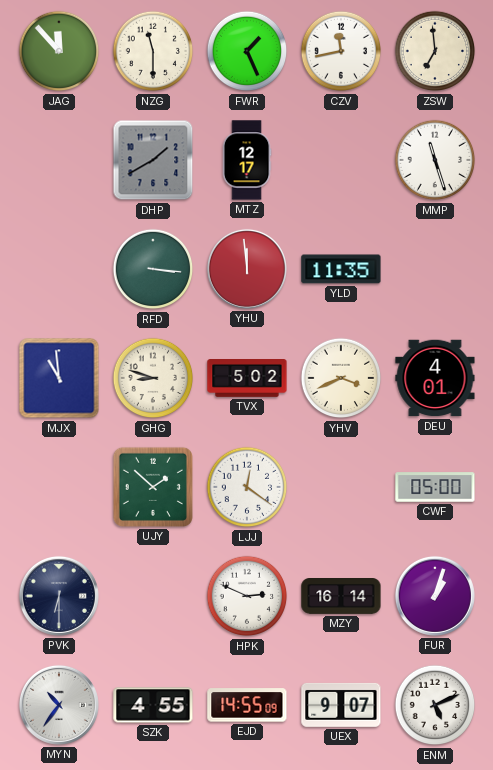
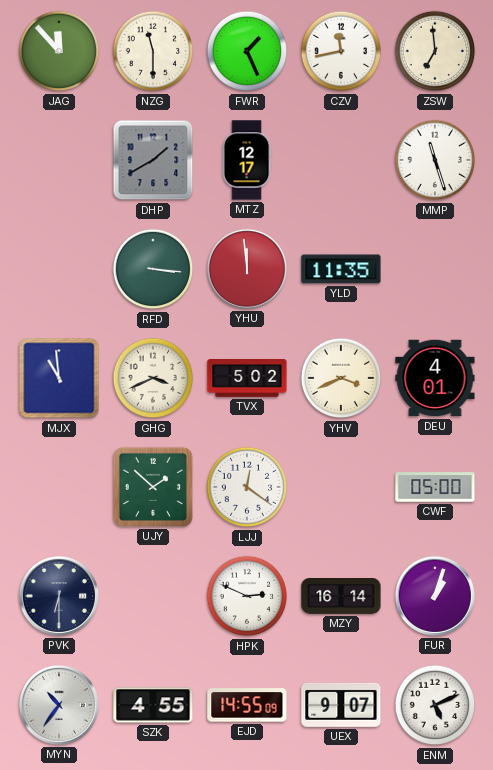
GHG: 8:48 -> 3:41
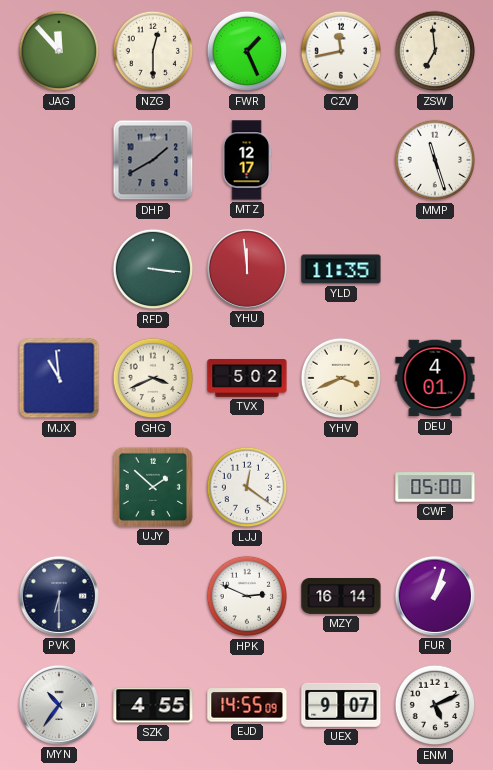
NZG: 11:30 -> 12:30
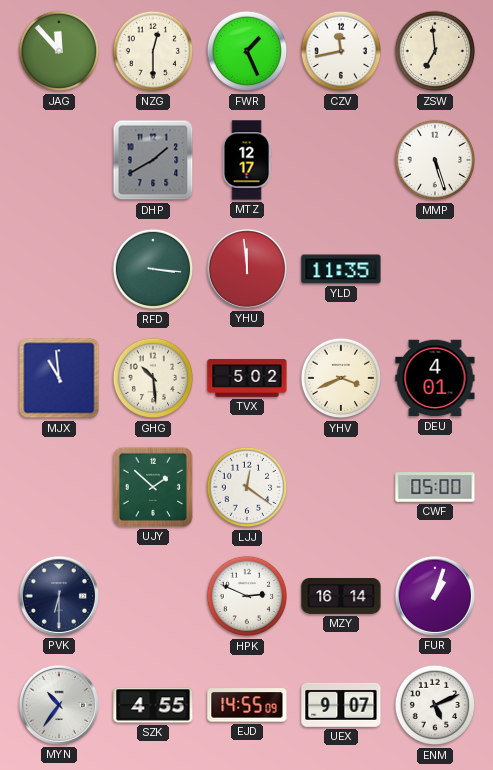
MMP: 11:27 -> 5:27
GHG: 3:41 -> 10:29
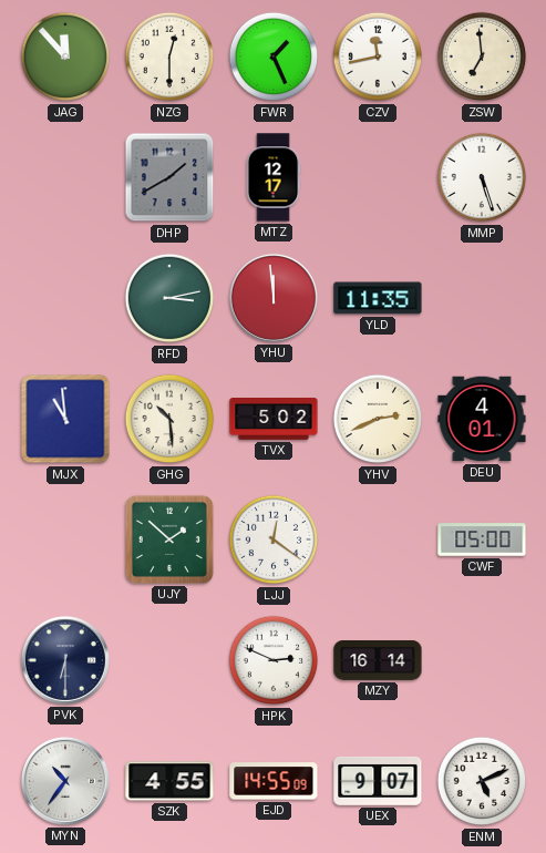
RFD: 3:16 -> 3:13
YHV: 3:41 -> 2:41
FUR: 1:03 -> none
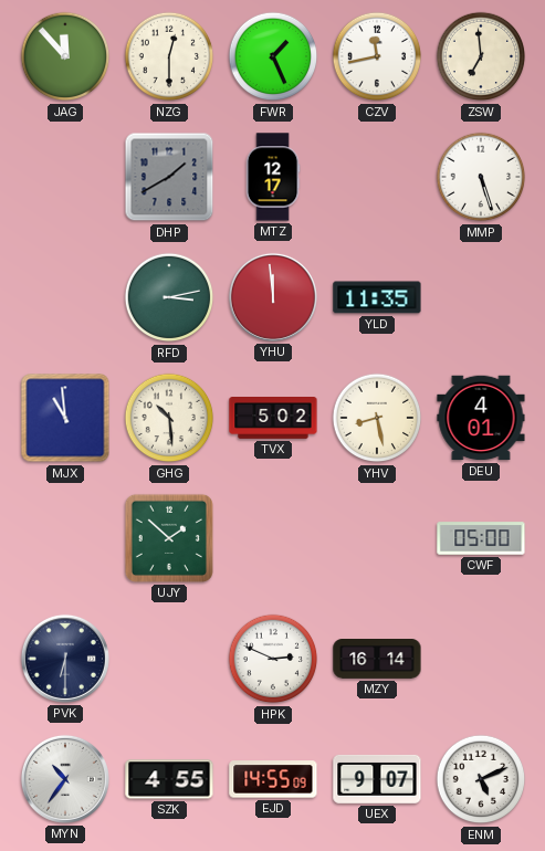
YHV: 2:41 -> 8:28
LJJ: 12:21 -> none
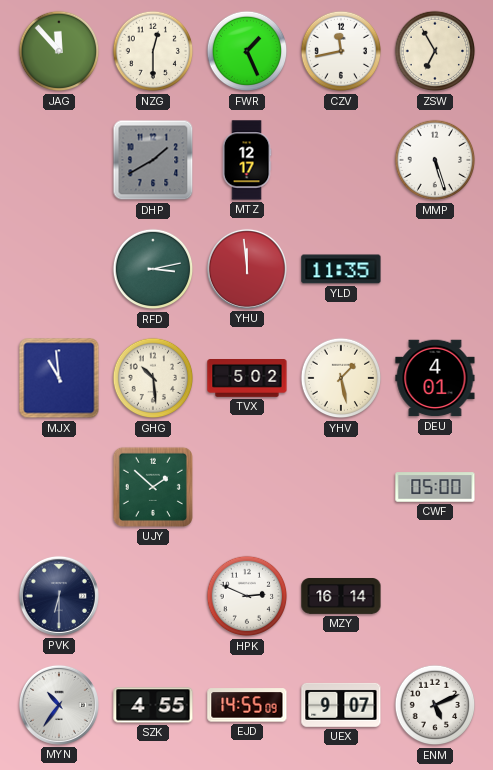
ZSW: 6:59 -> 6:55
YHV: 8:28 -> 1:28
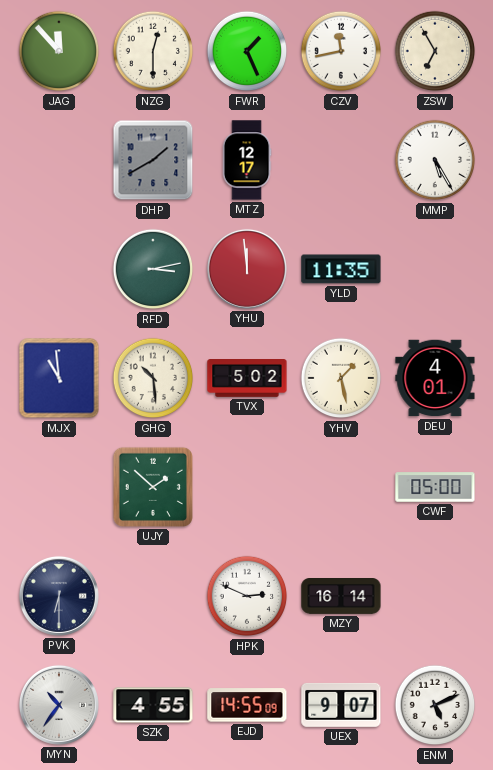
MMP: 5:27 -> 5:25
